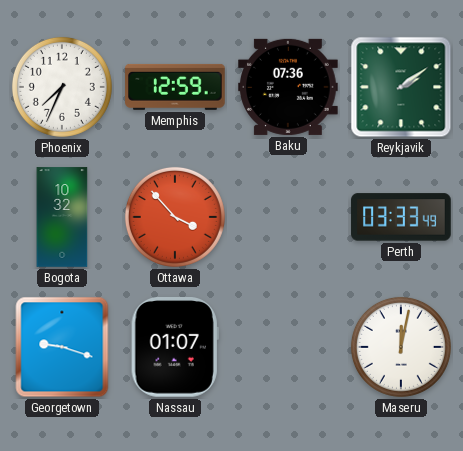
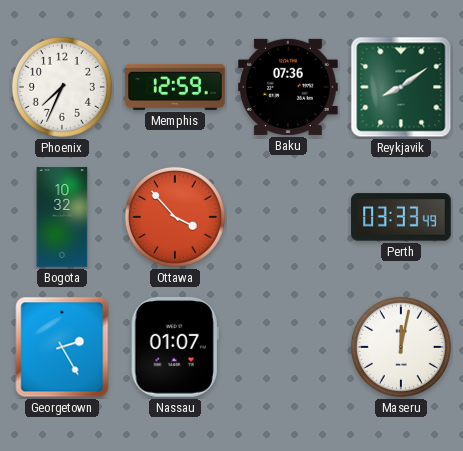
Reykjavik: 2:09 -> 8:09
Georgetown: 9:18 -> 2:25
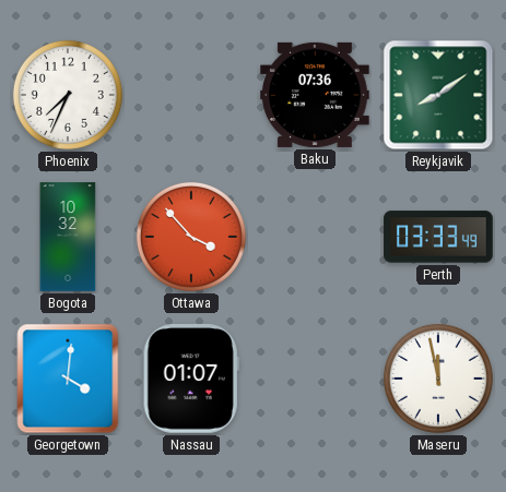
Memphis: 12:59 -> none
Georgetown: 2:25 -> 4:01
Maseru: 12:02 -> 11:58
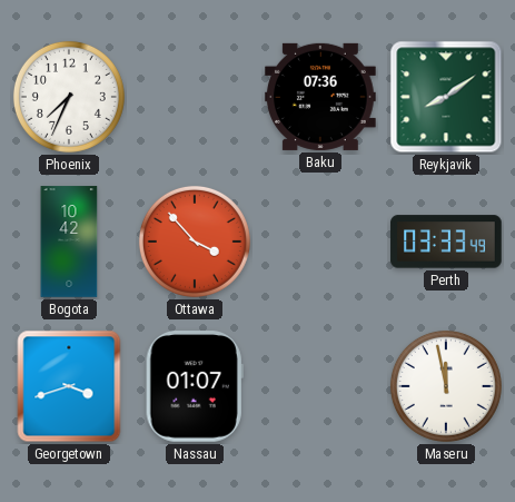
Bogota: 10:32 -> 10:42
Georgetown: 4:01 -> 3:42
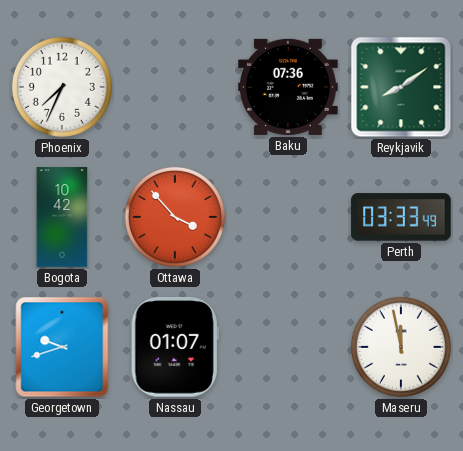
Georgetown: 3:42 -> 9:42
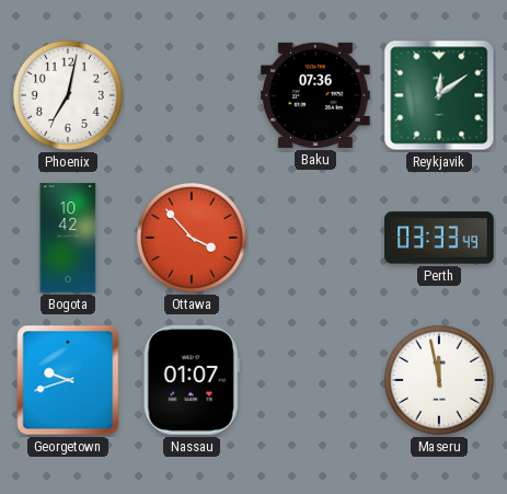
Phoenix: 7:34 -> 7:02
Reykjavik: 8:09 -> 12:09
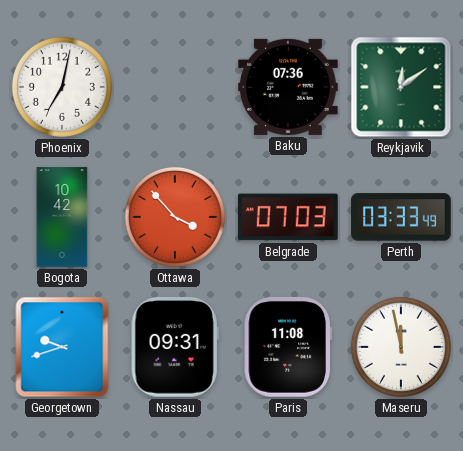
Belgrade: none -> 07:03
Nassau: 01:07 -> 09:31
Paris: none -> 11:08
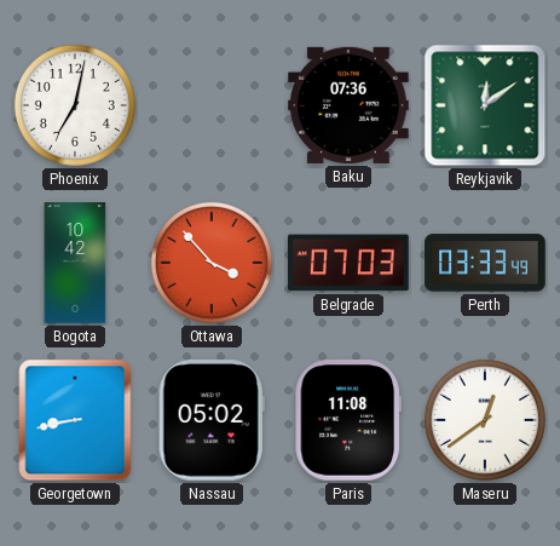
Georgetown: 9:42 -> 8:43
Nassau: 09:31 -> 05:02
Maseru: 11:58 -> 12:39
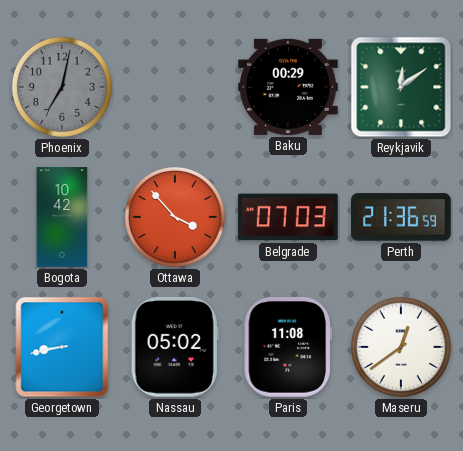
Phoenix dial: white -> grey
Baku: 07:36 -> 00:29
Perth: 03:33 -> 21:36
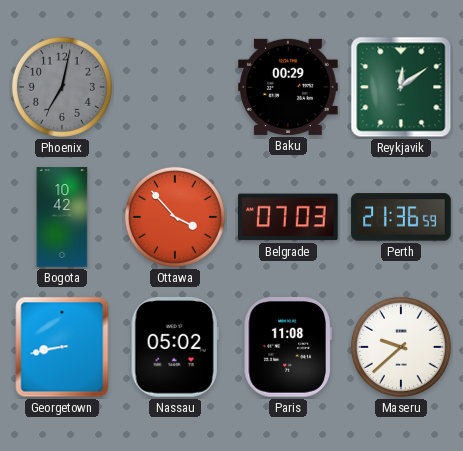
Maseru: 12:39 -> 9:38
